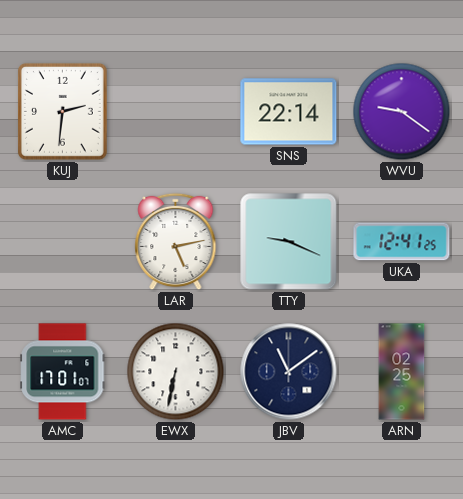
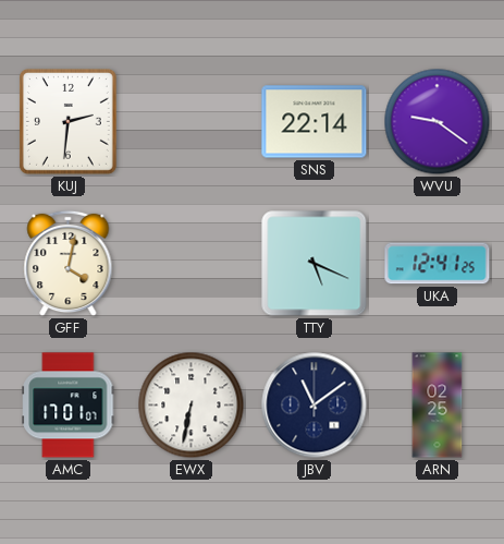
GFF: none -> 4:02
LAR: 5:13 -> none
TTY: 9:19 -> 5:19
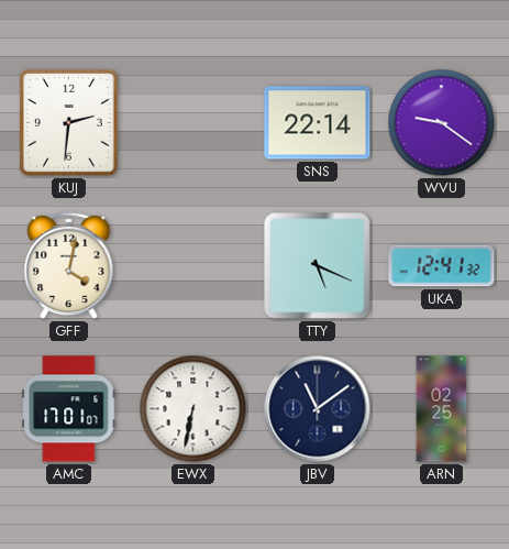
UKA: 12:41:25 -> 12:41:32
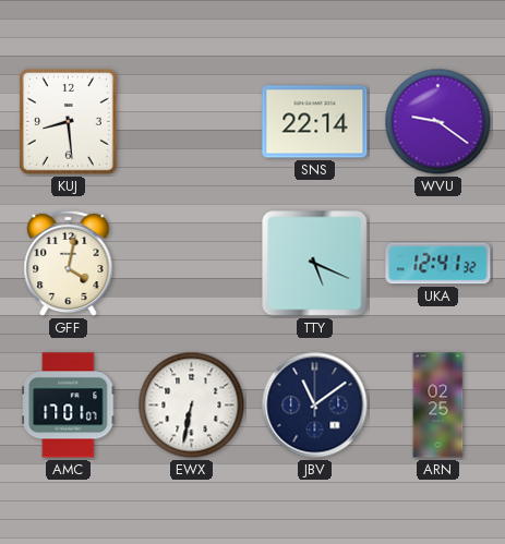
KUJ: 2:31 -> 8:29
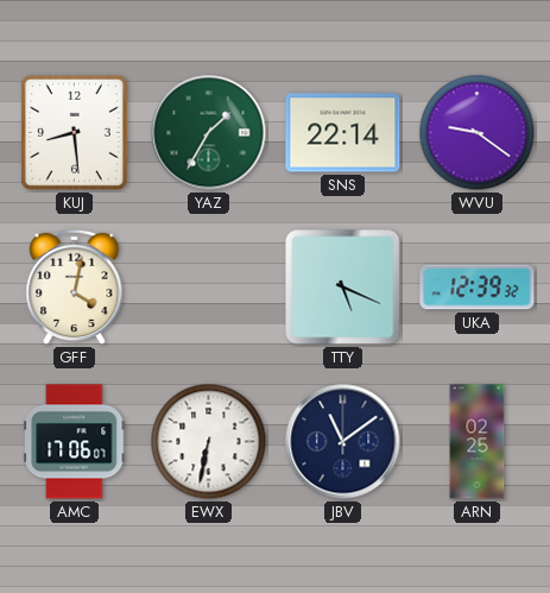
YAZ: none -> 1:35
UKA: 12:41 -> 12:39
AMC: 17:01 -> 17:06
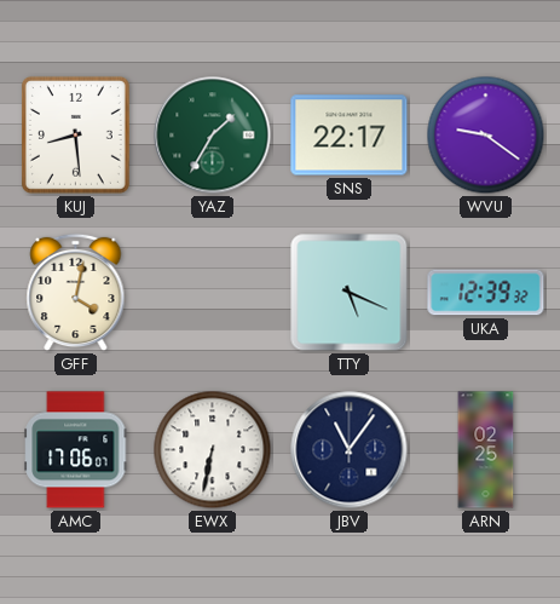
SNS: 22:14 -> 22:17
JBV: 11:09 -> 11:06
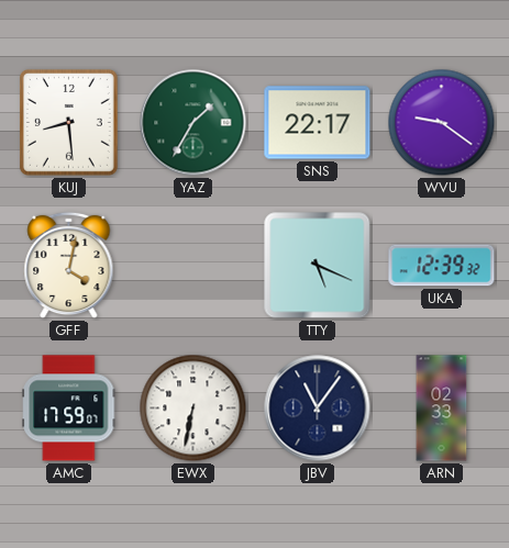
AMC: 17:06 -> 17:59
ARN: 02:25 -> 02:33
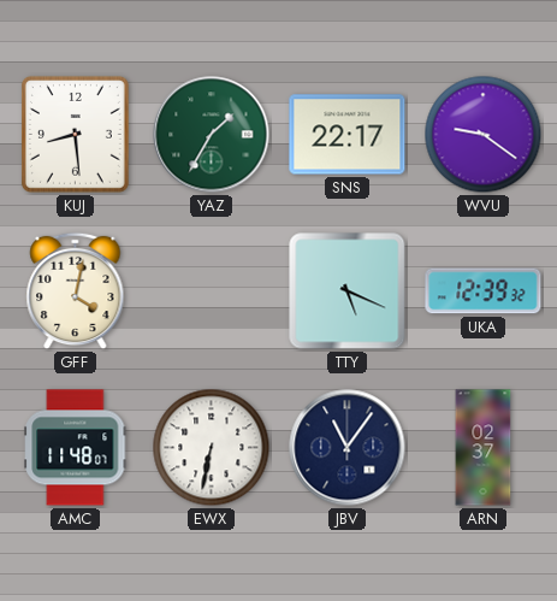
AMC: 17:59 -> 11:48
ARN: 02:33 -> 02:37
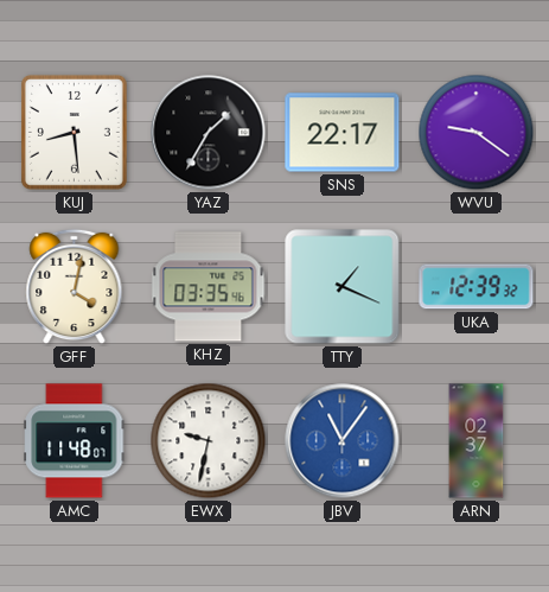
YAZ dial: green -> black
KHZ: none -> 03:35
TTY: 5:19 -> 1:19
EWX: 6:32 -> 9:32
JBV dial: navy -> blue
